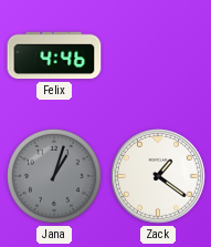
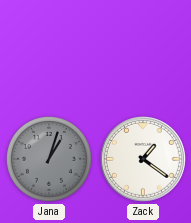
Felix: 4:46 -> none
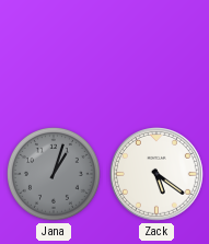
Zack: 1:21 -> 5:21
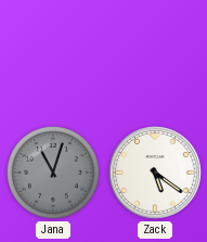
Jana: 1:03 -> 11:03
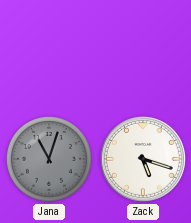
Zack: 5:21 -> 5:18
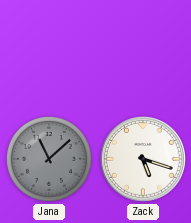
Jana: 11:03 -> 11:08
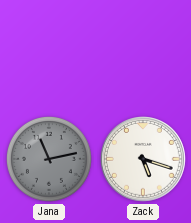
Jana: 11:08 -> 11:13
